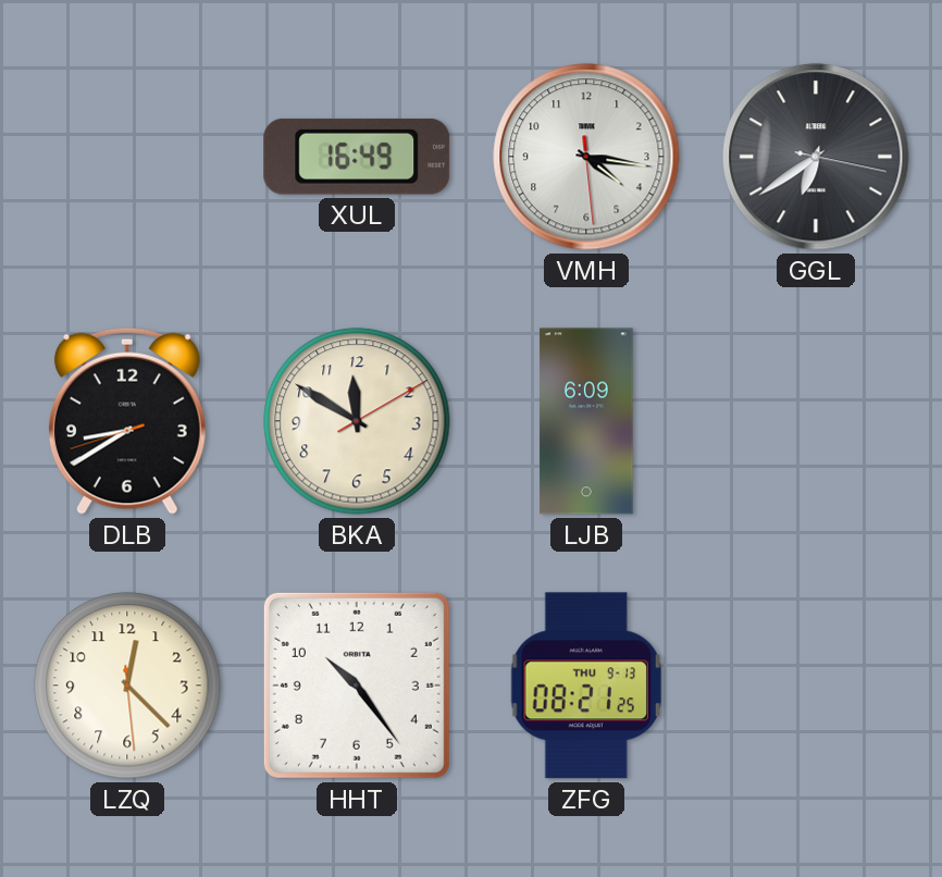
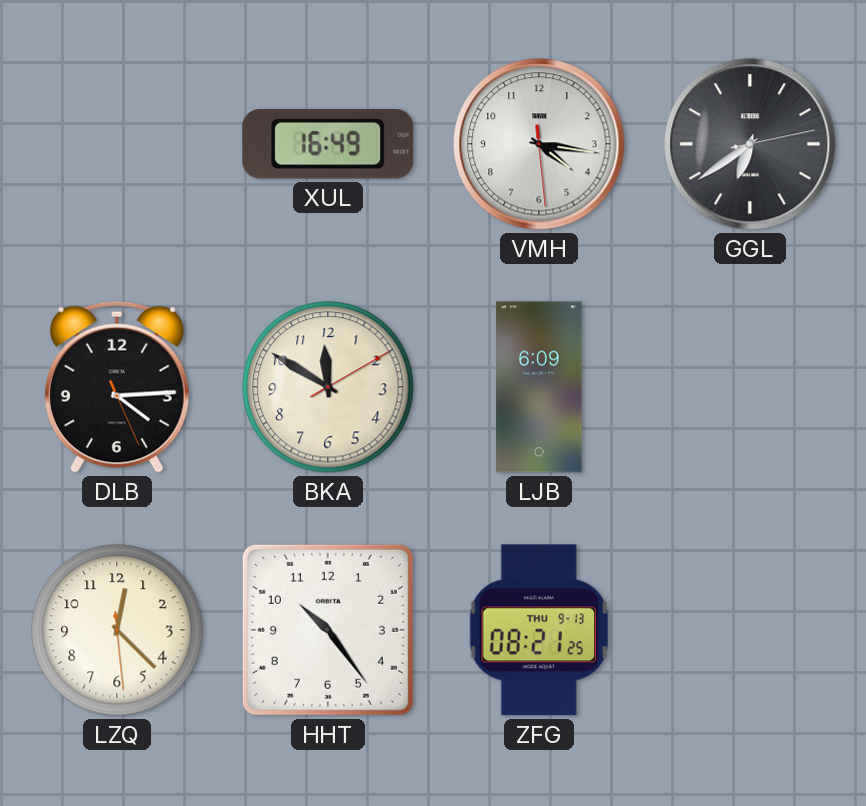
GGL: 6:39:17 -> 6:39:13
DLB: 8:39 -> 4:14
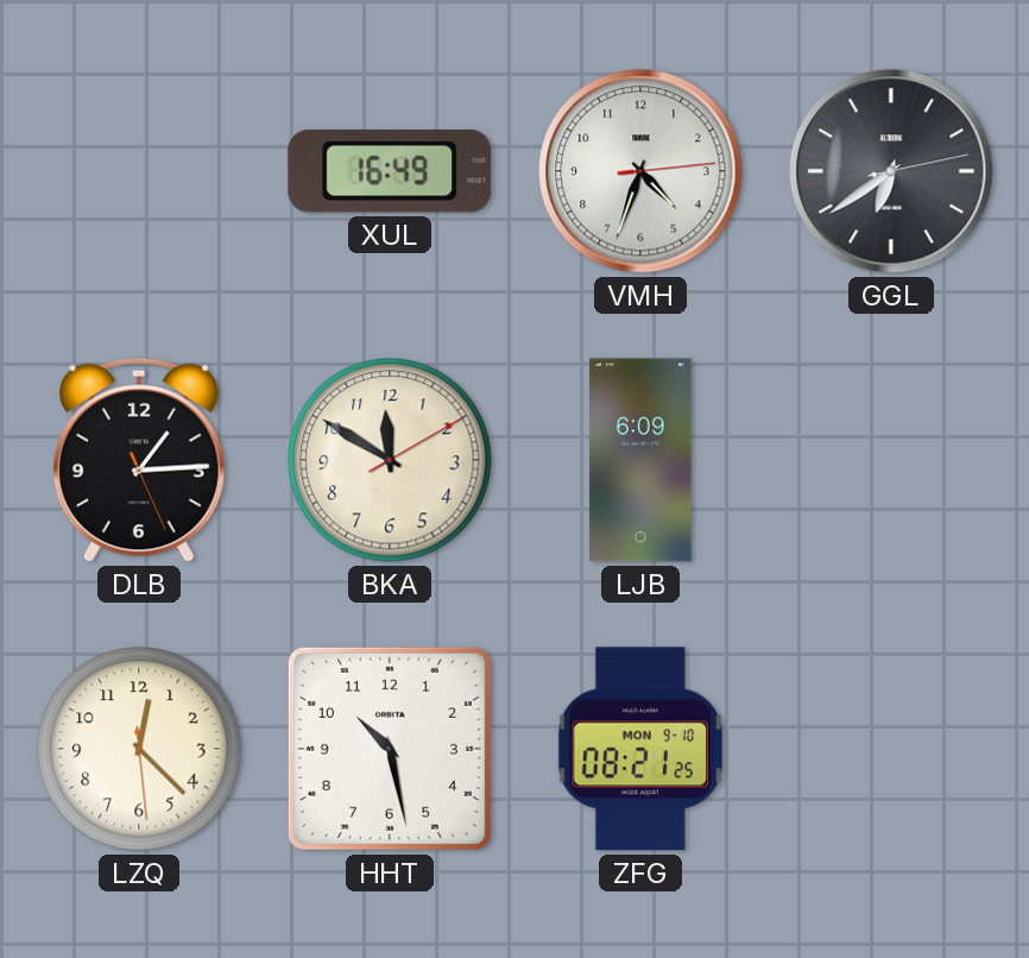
VMH: 4:16 -> 4:33
DLB: 4:14 -> 1:14
HHT: 10:24 -> 10:28
ZFG date: THU 9-13 -> MON 9-10
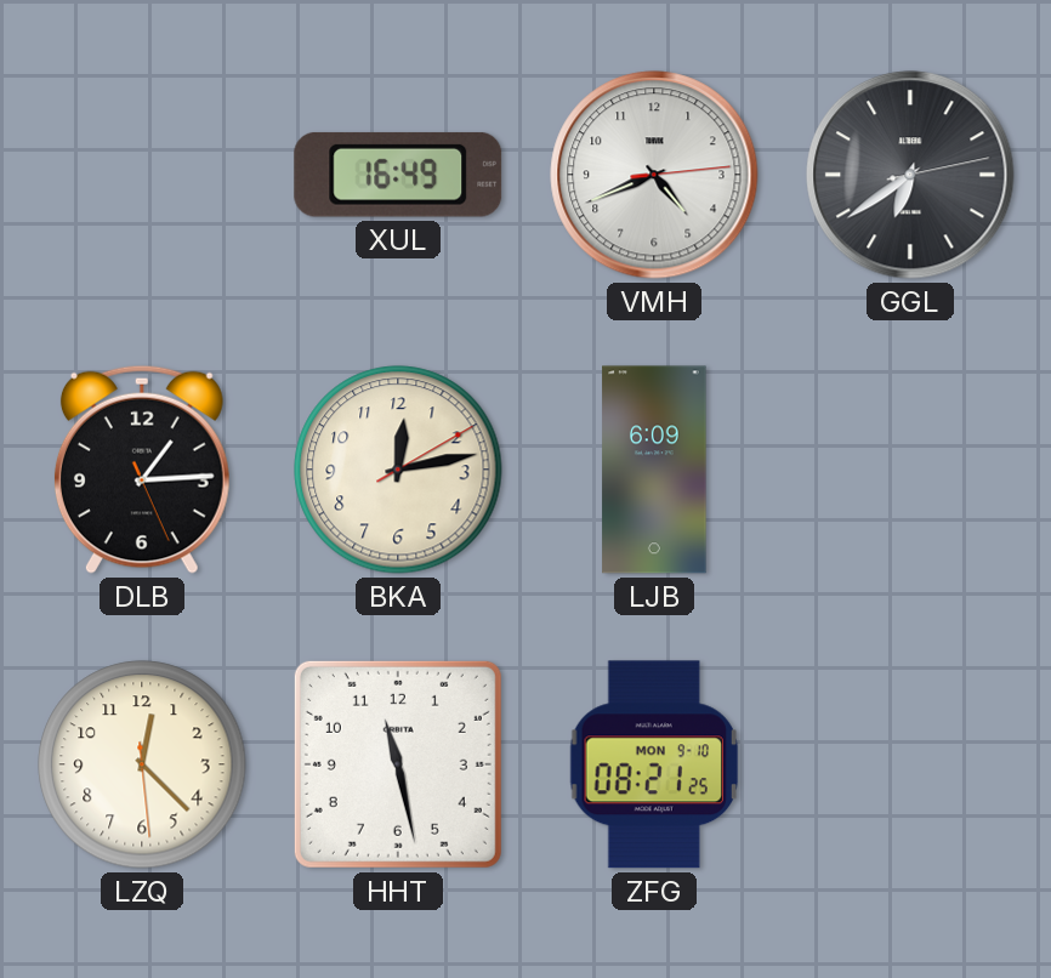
VMH: 4:33 -> 4:41
BKA: 11:50 -> 12:13
HHT: 10:28 -> 11:28
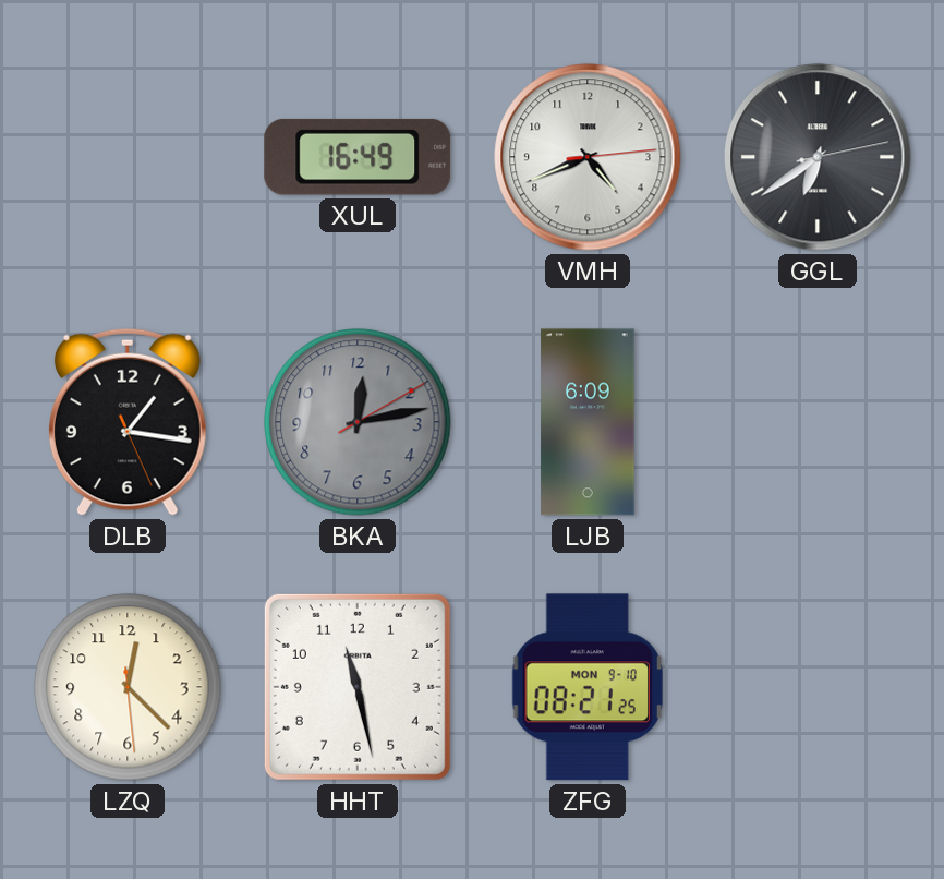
DLB: 1:14 -> 1:16
BKA dial: cream -> grey
